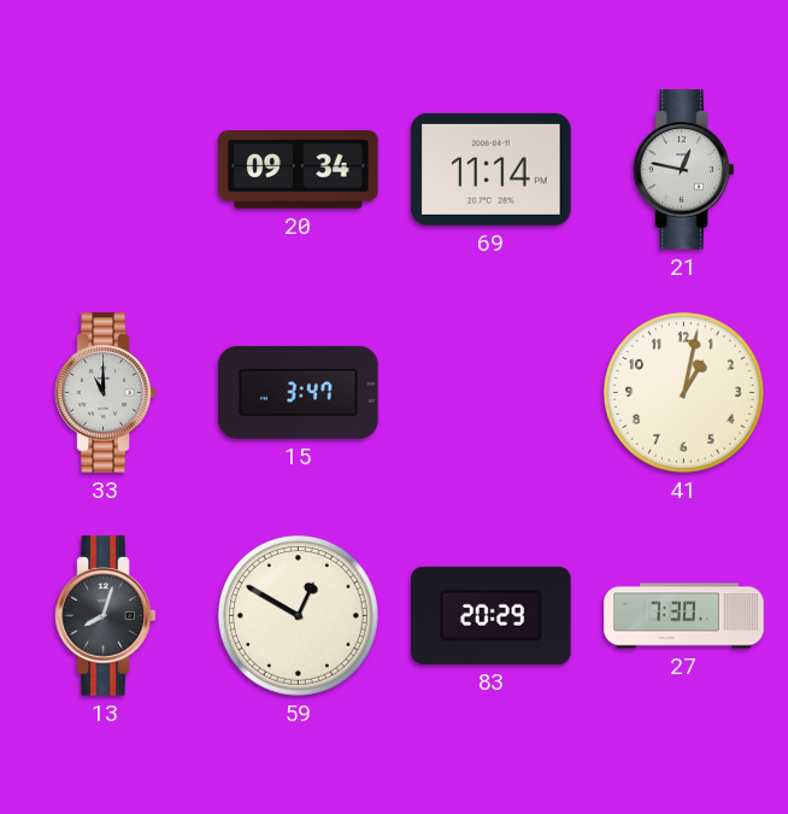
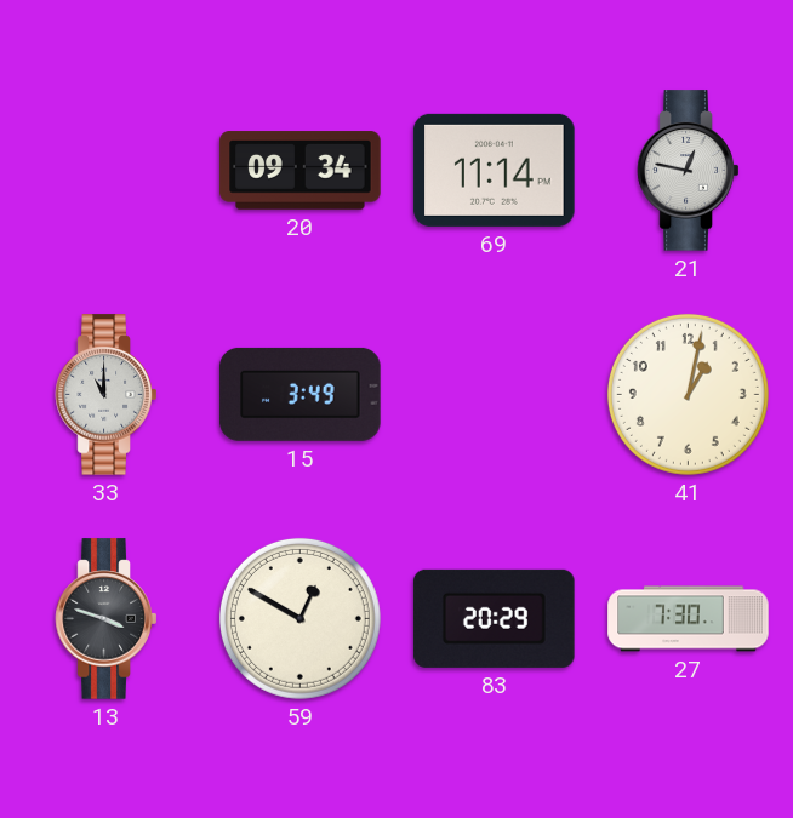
15: 3:47 -> 3:49
13: 8:03 -> 3:48
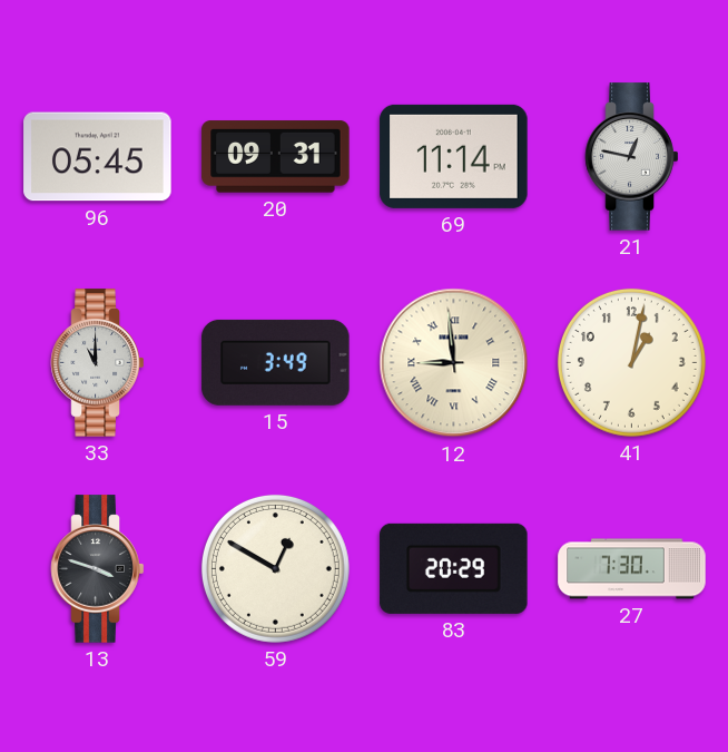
96: none -> 05:45
20: 09:34 -> 09:31
12: none -> 8:59
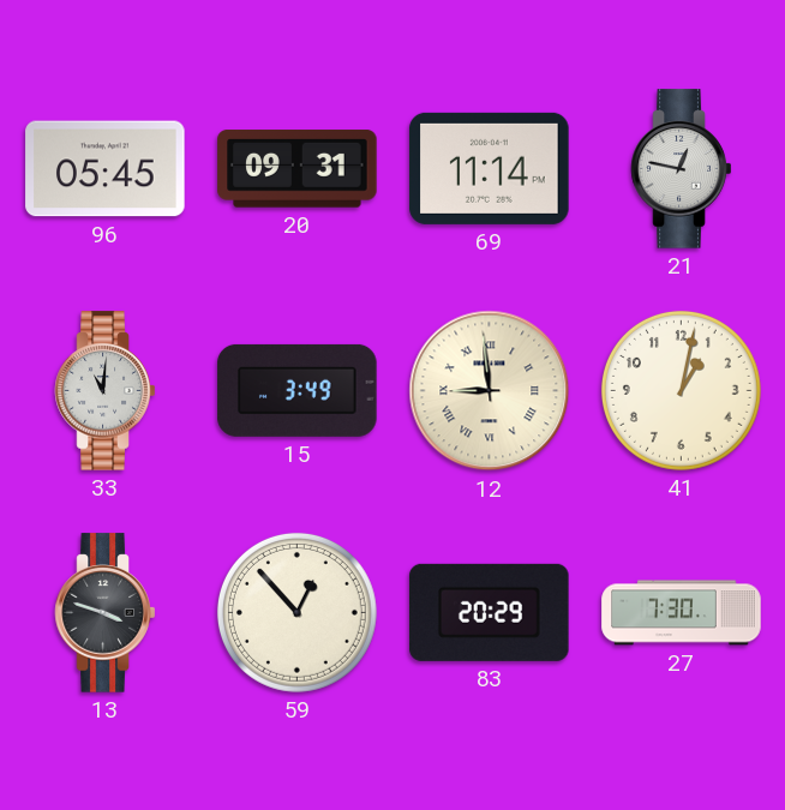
33: 11:00 -> 11:01
59: 12:50 -> 12:53
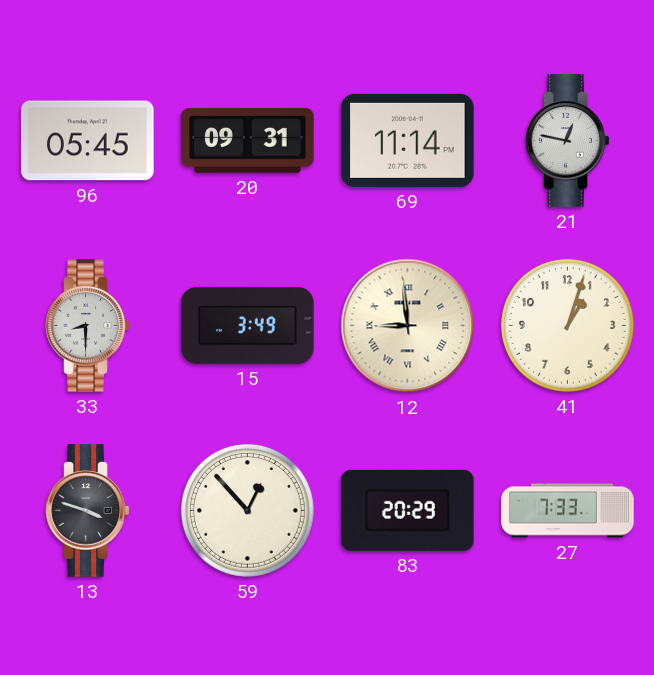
33: 11:01 -> 8:30
41: 1:02 -> 1:03
27: 7:30 -> 7:33
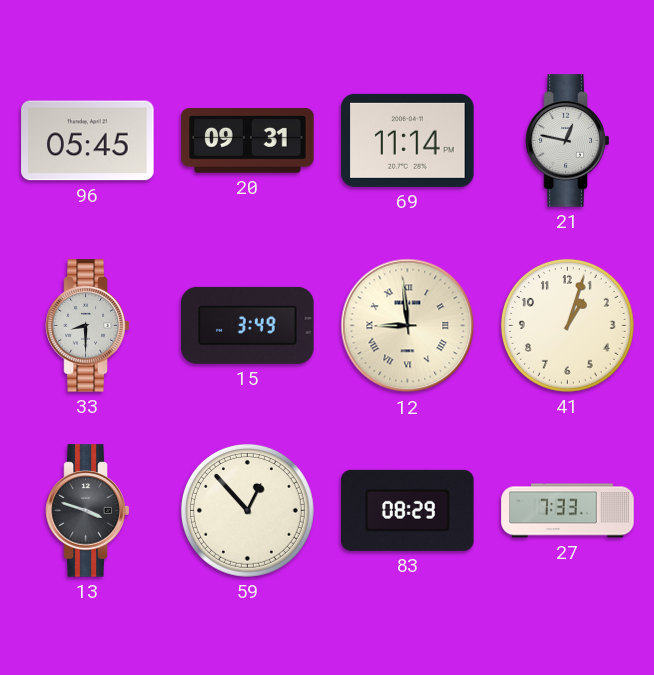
83: 20:29 -> 08:29
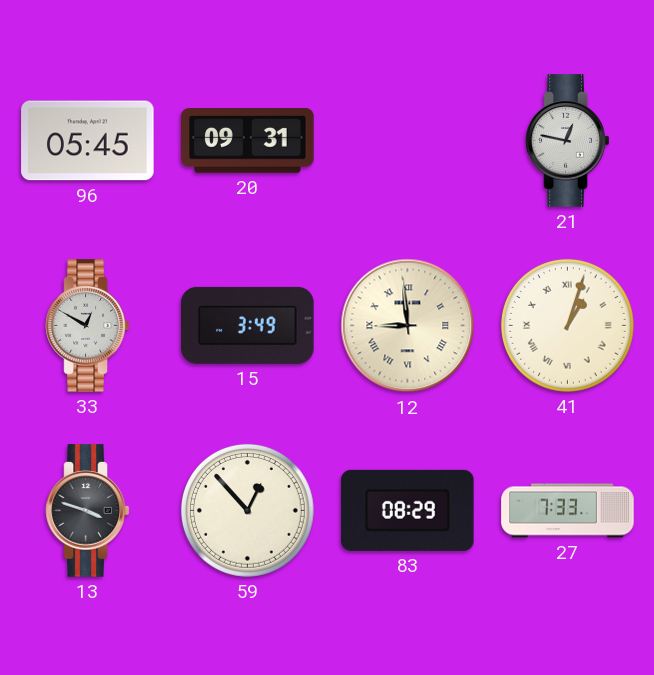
69: 11:14 -> none
33: 8:30 -> 12:50
41 numerals: Arabic -> Roman
